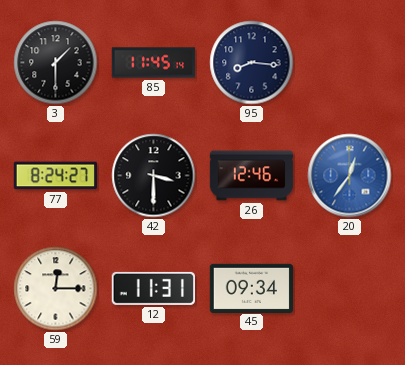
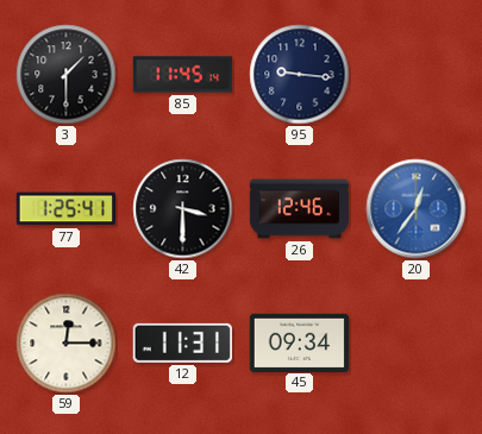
95: 8:16 -> 9:16
77: 8:24 -> 1:25
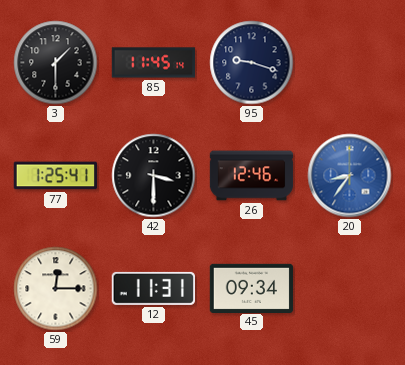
95: 9:16 -> 9:18
20: 12:36 -> 8:36
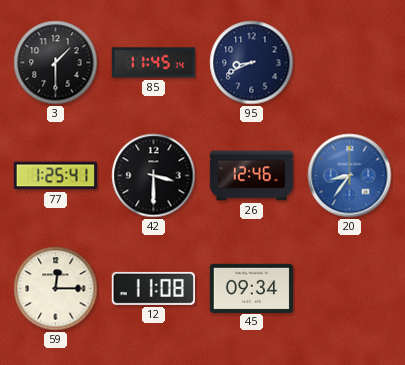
95: 9:18 -> 8:41
12: 11:31 -> 11:08
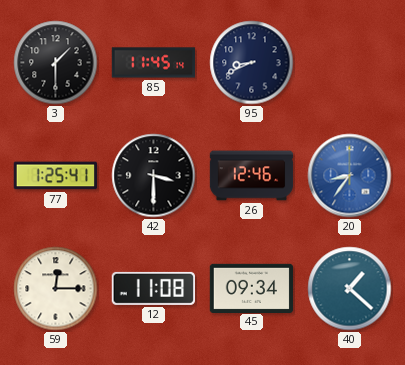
40: none -> 1:22
